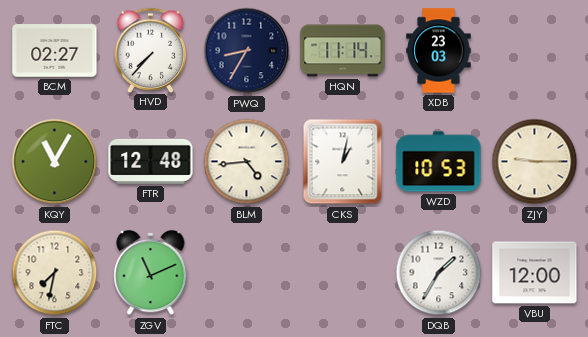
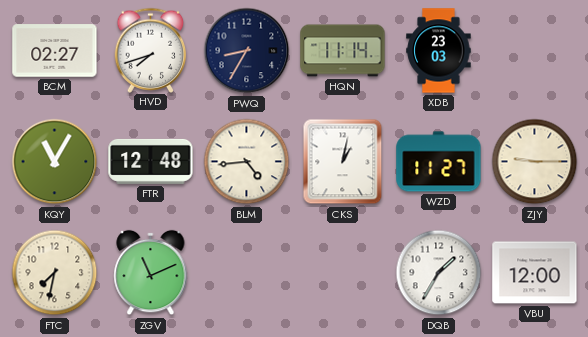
HVD: 7:37 -> 7:42
WZD: 10:53 -> 11:27
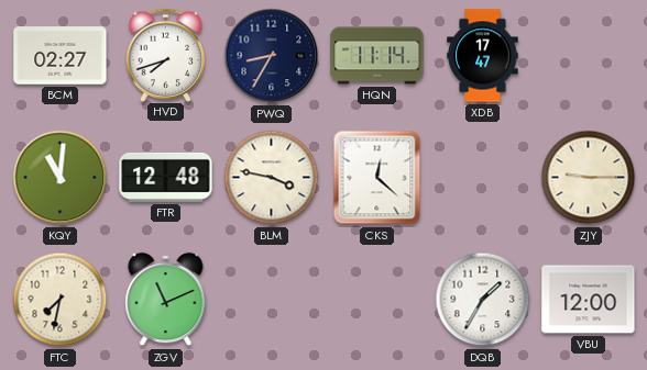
XDB: 23:03 -> 17:47
KQY: 11:05 -> 11:01
BLM: 4:44 -> 3:47
CKS: 1:02 -> 12:22
WZD: 11:27 -> none
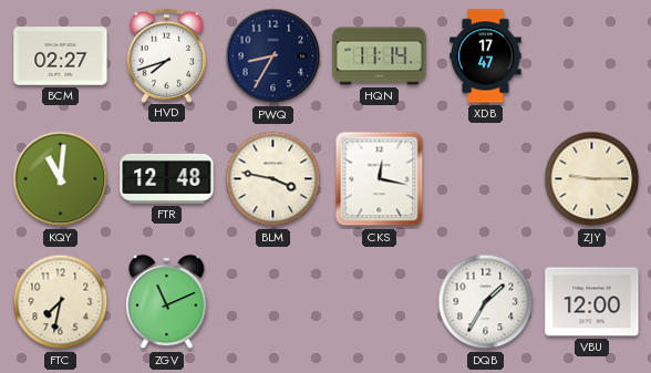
CKS: 12:22 -> 12:17
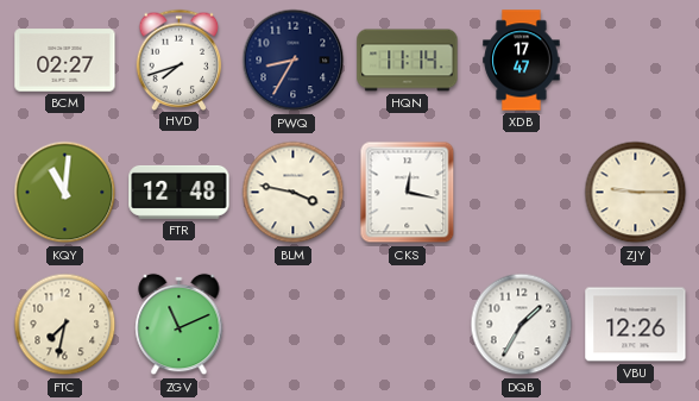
VBU: 12:00 -> 12:26
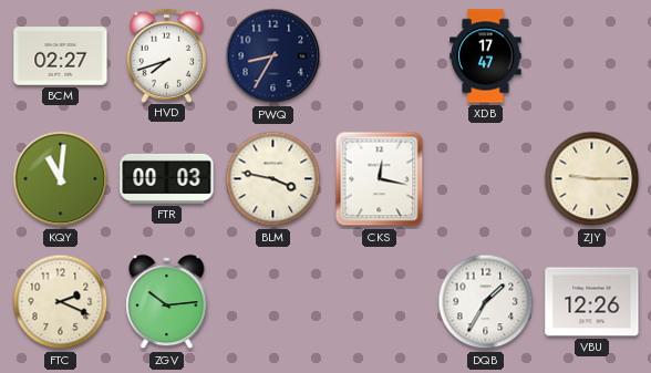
HQN: 11:14 -> none
FTR: 12:48 -> 00:03
FTC: 7:32 -> 2:19
ZGV: 11:11 -> 10:14
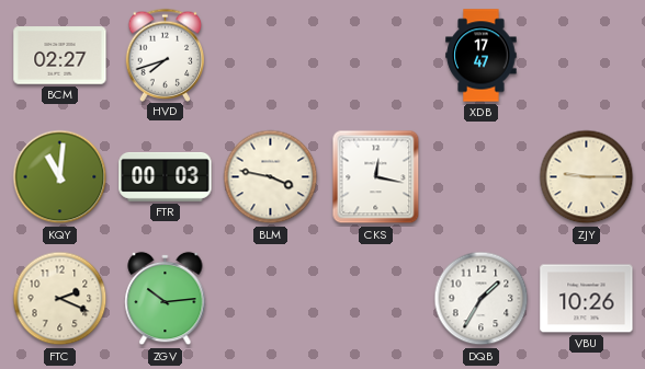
PWQ: 8:35 -> none
VBU: 12:26 -> 10:26
